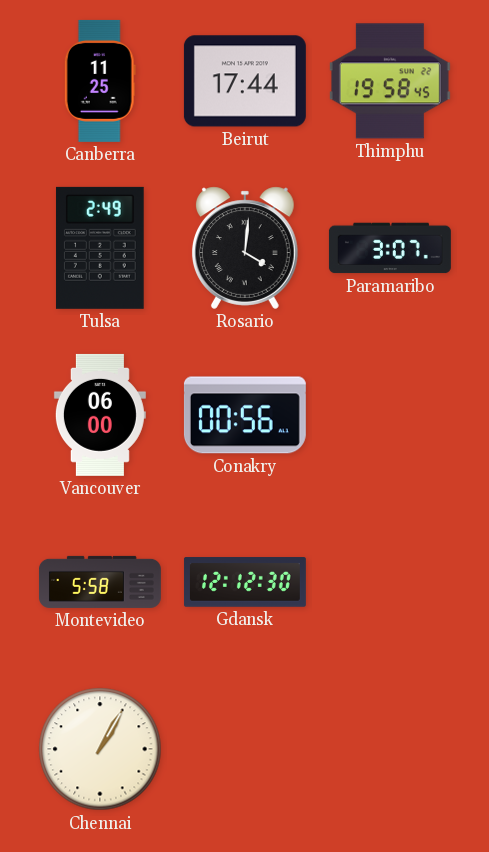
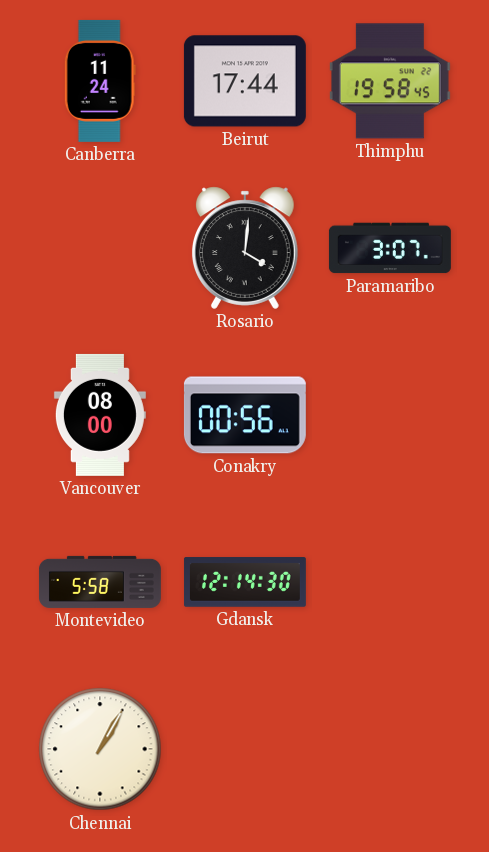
Canberra: 11:25 -> 11:24
Tulsa: 2:49 -> none
Vancouver: 06:00 -> 08:00
Gdansk: 12:12 -> 12:14
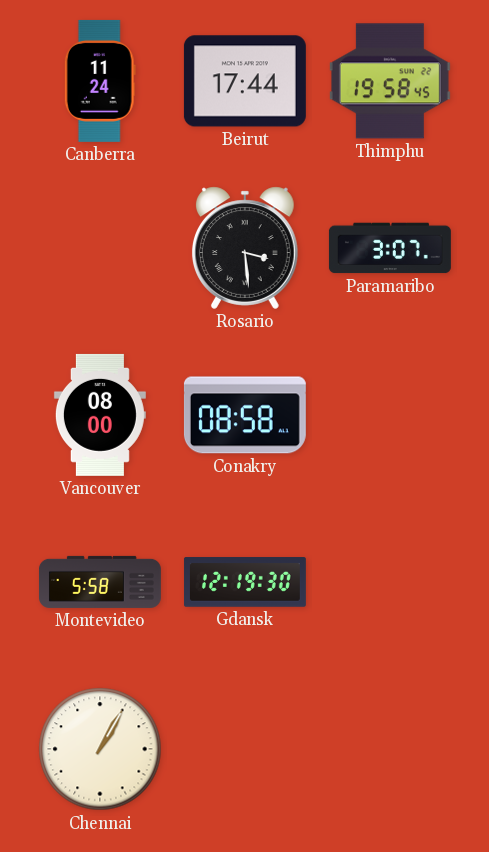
Rosario: 4:01 -> 3:29
Conakry: 00:56 -> 08:58
Gdansk: 12:14 -> 12:19
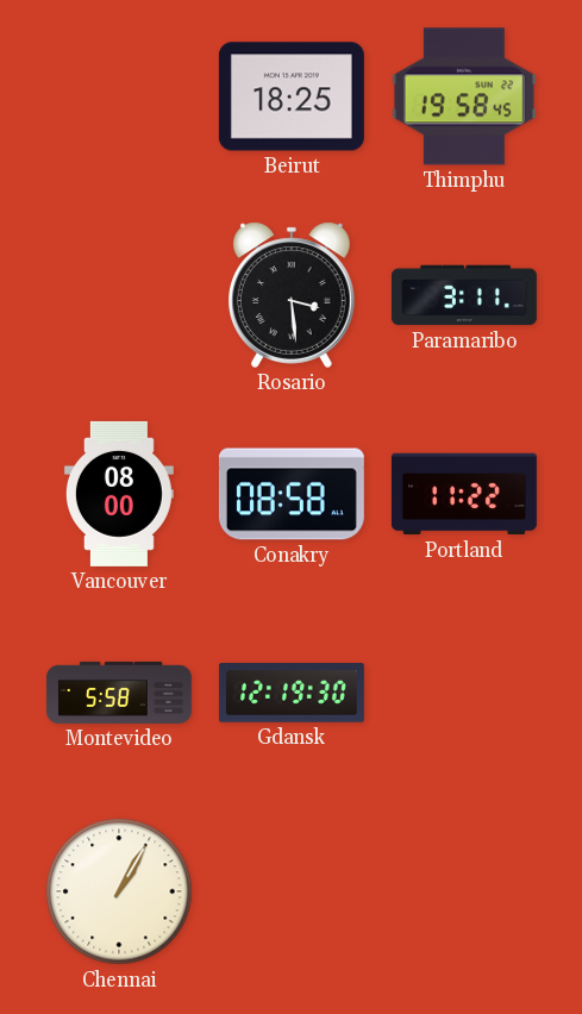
Canberra: 11:24 -> none
Beirut: 17:44 -> 18:25
Paramaribo: 3:07 -> 3:11
Portland: none -> 11:22
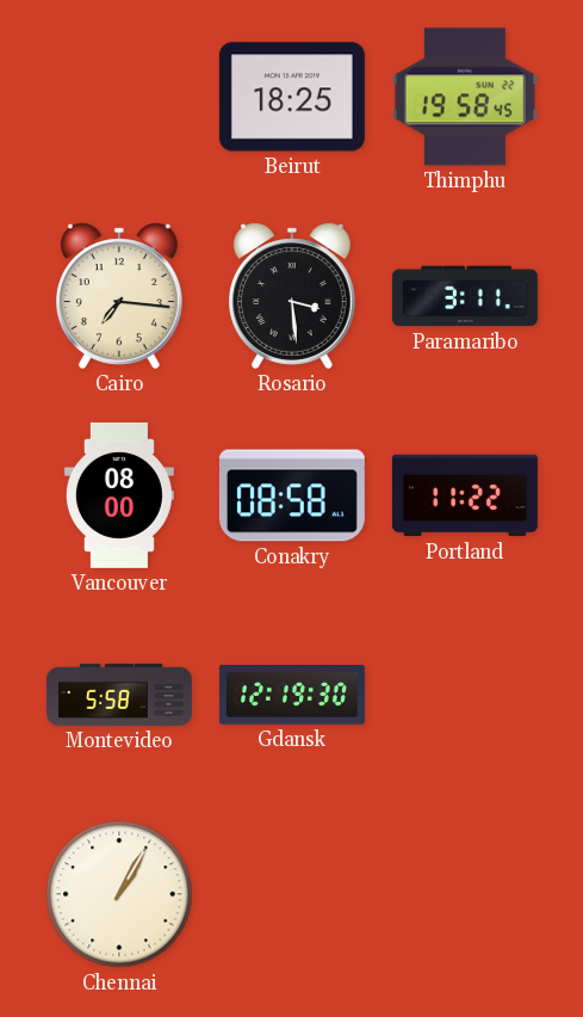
Cairo: none -> 7:16
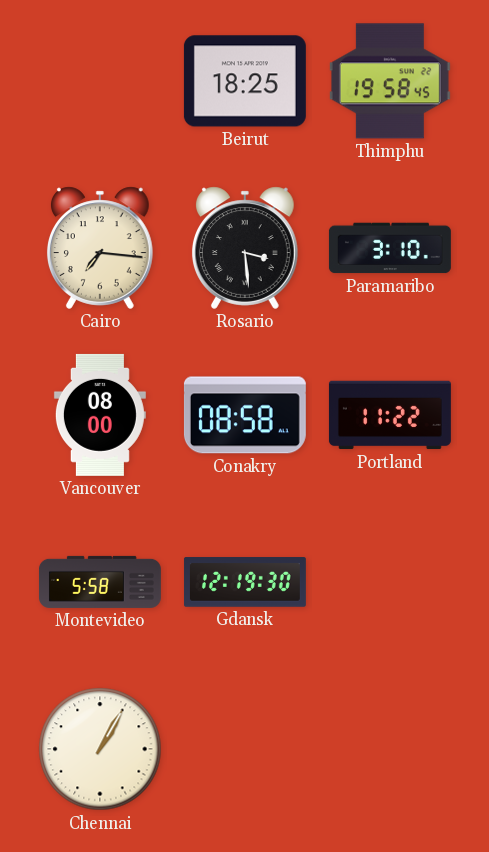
Paramaribo: 3:11 -> 3:10
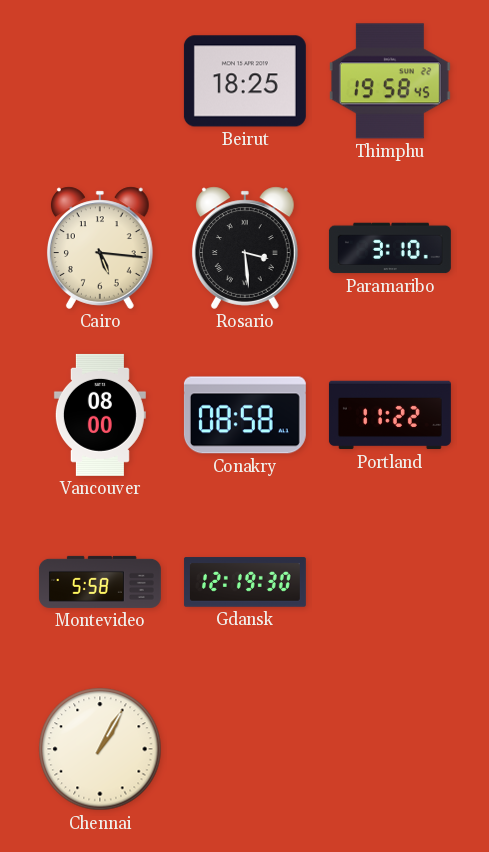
Cairo: 7:16 -> 5:16
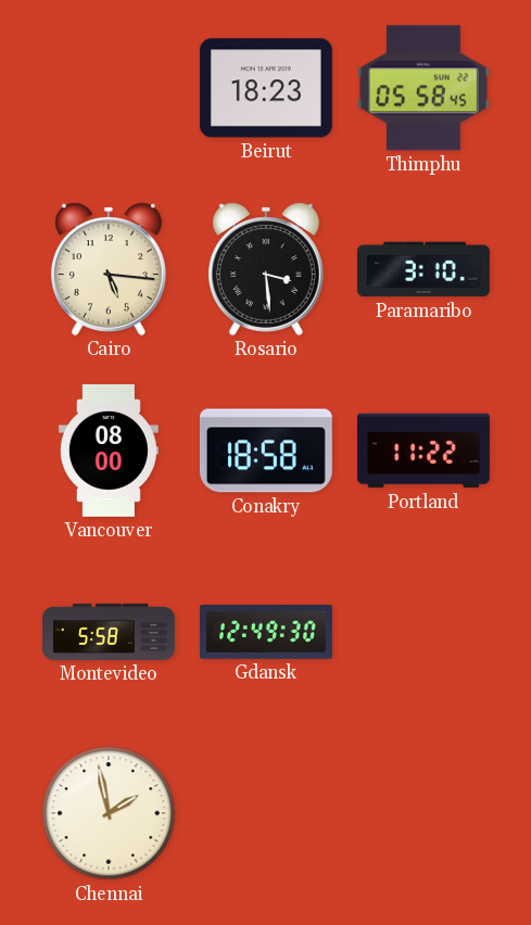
Beirut: 18:25 -> 18:23
Thimphu: 19:58 -> 05:58
Conakry: 08:58 -> 18:58
Gdansk: 12:19 -> 12:49
Chennai: 1:05 -> 1:58
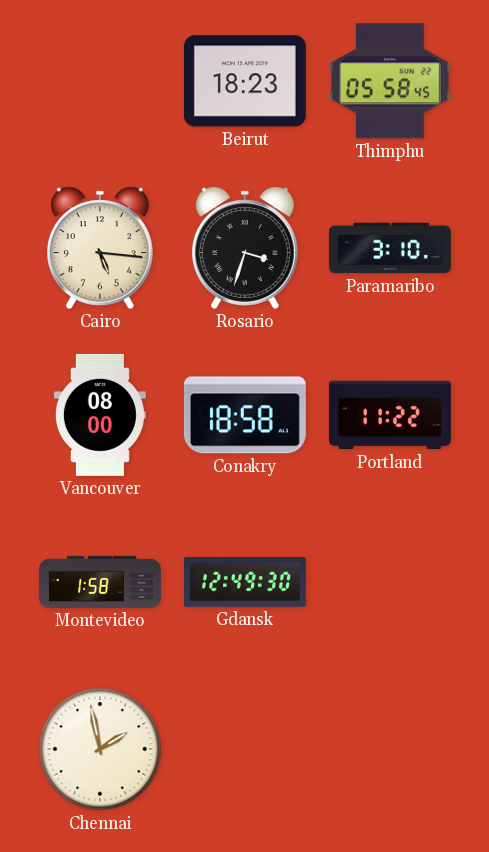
Rosario: 3:29 -> 3:33
Montevideo: 5:58 -> 1:58
